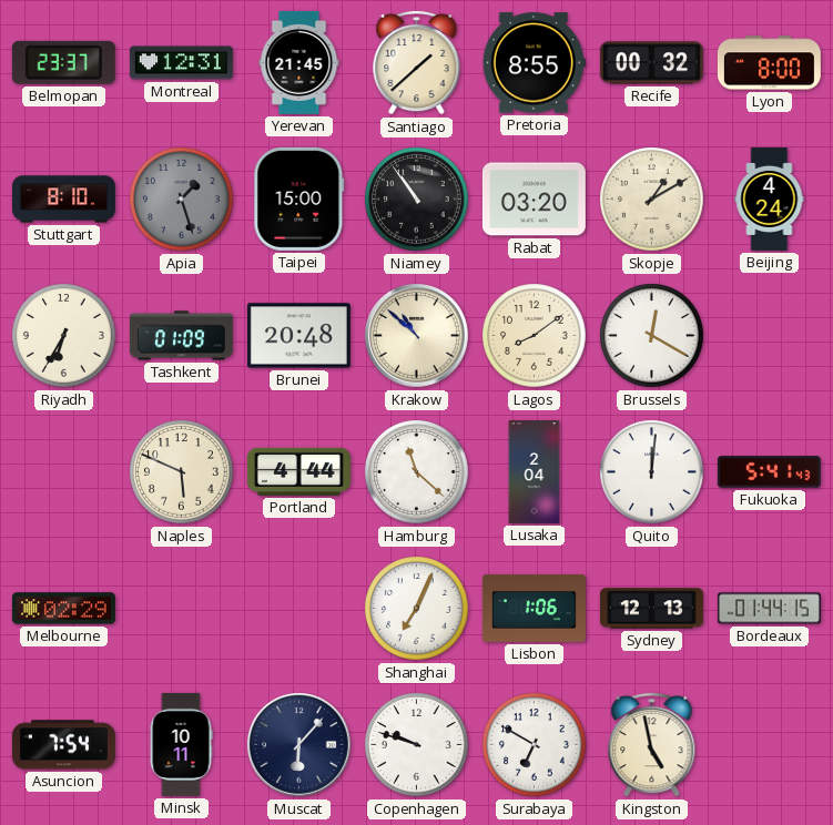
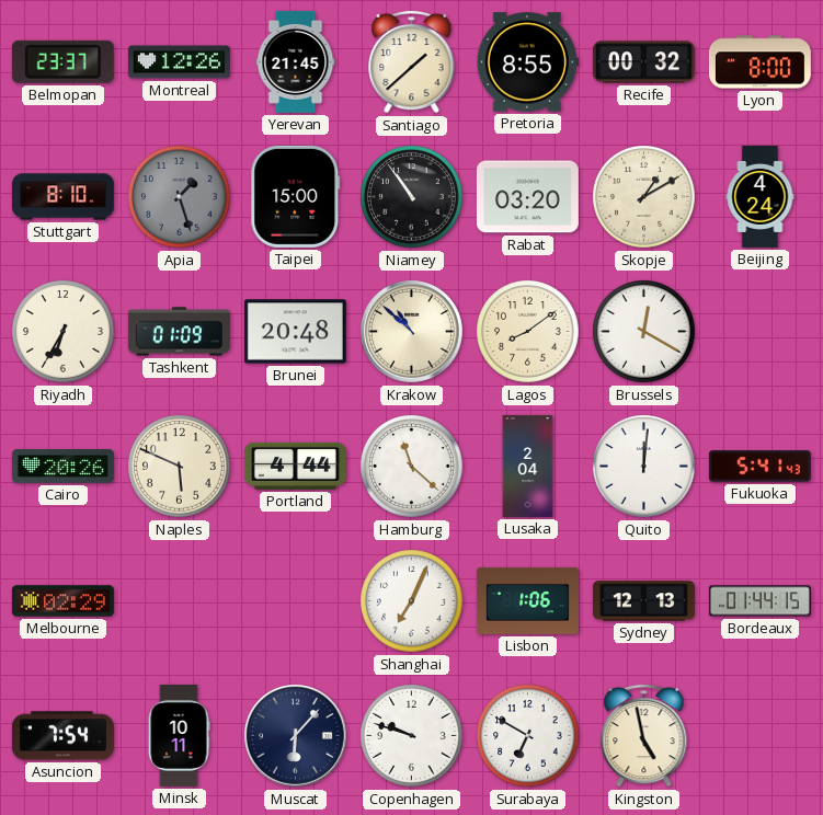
Montreal: 12:31 -> 12:26
Cairo: none -> 20:26
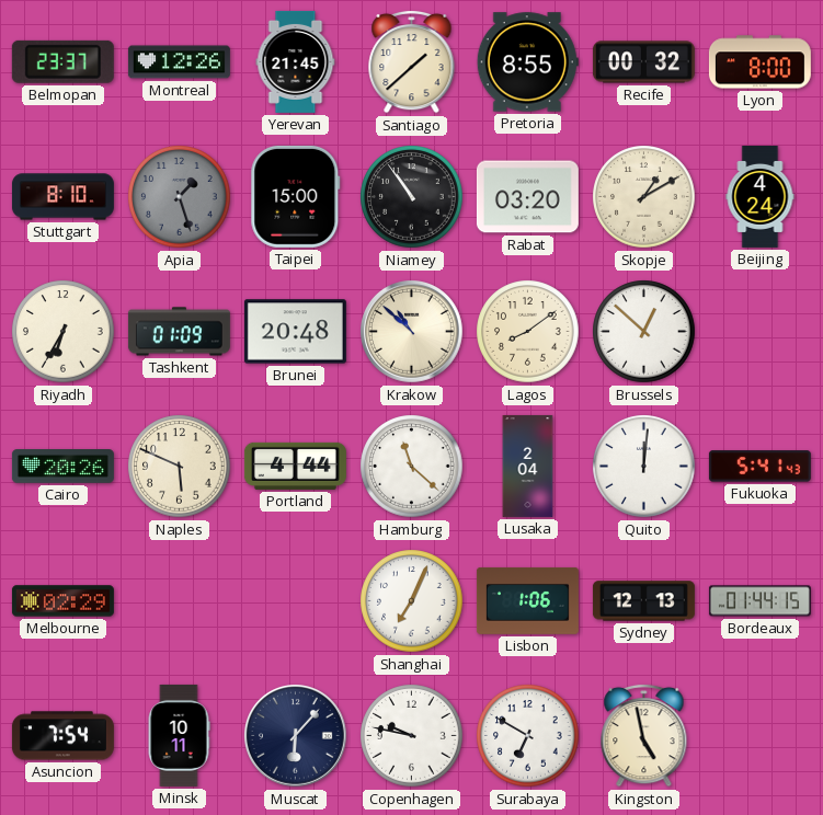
Brussels: 12:20 -> 12:52
Copenhagen: 9:48 -> 9:47
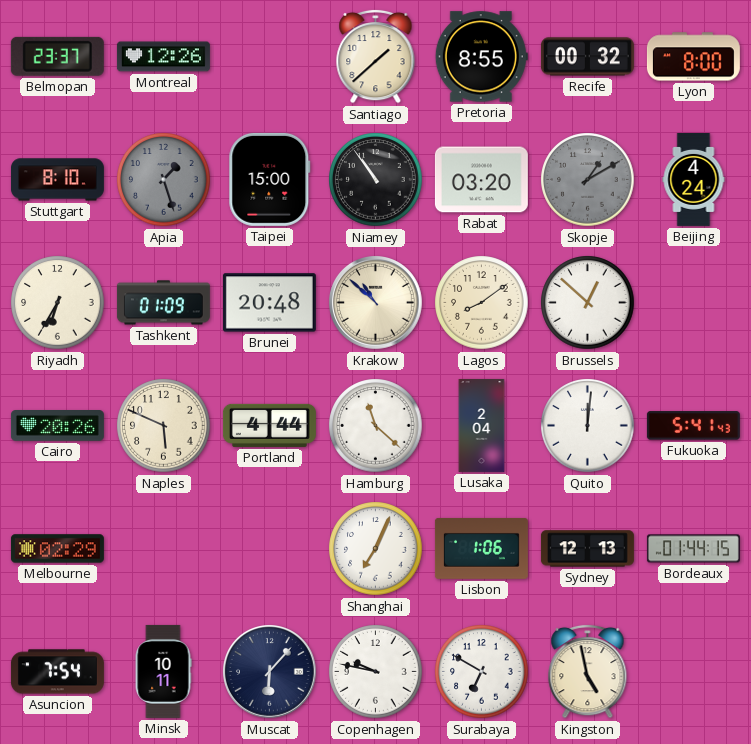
Yerevan: 21:45 -> none
Skopje dial: cream -> grey
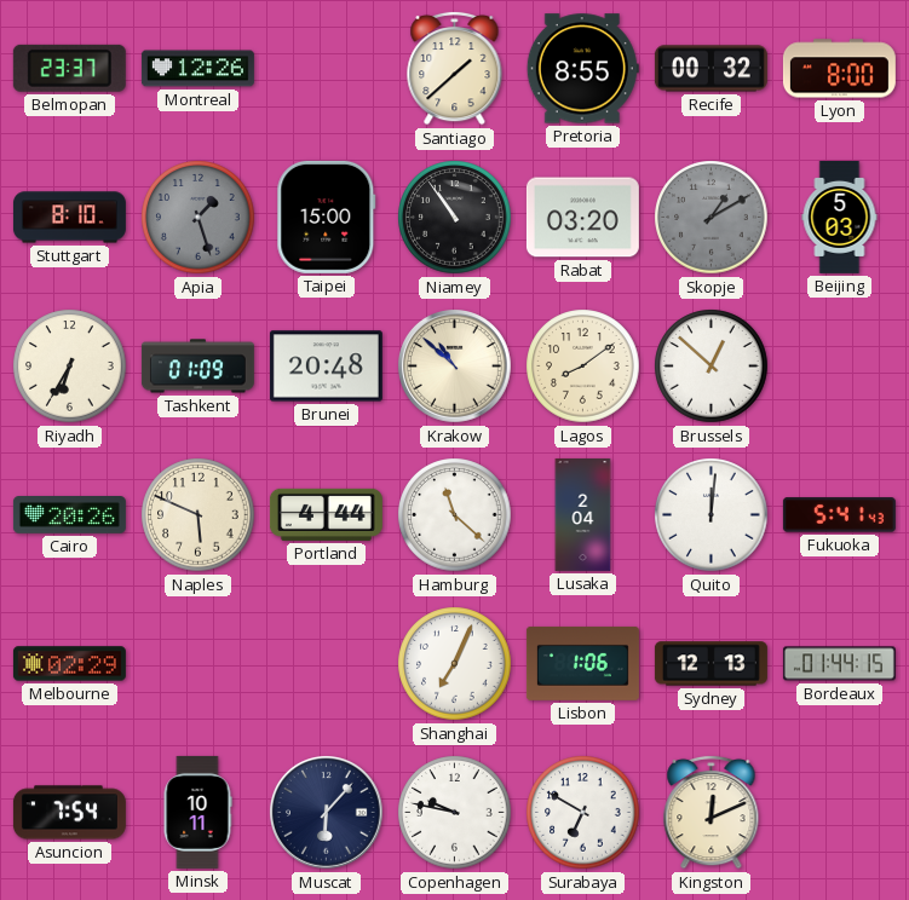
Beijing: 4:24 -> 5:03
Kingston: 4:58 -> 12:11
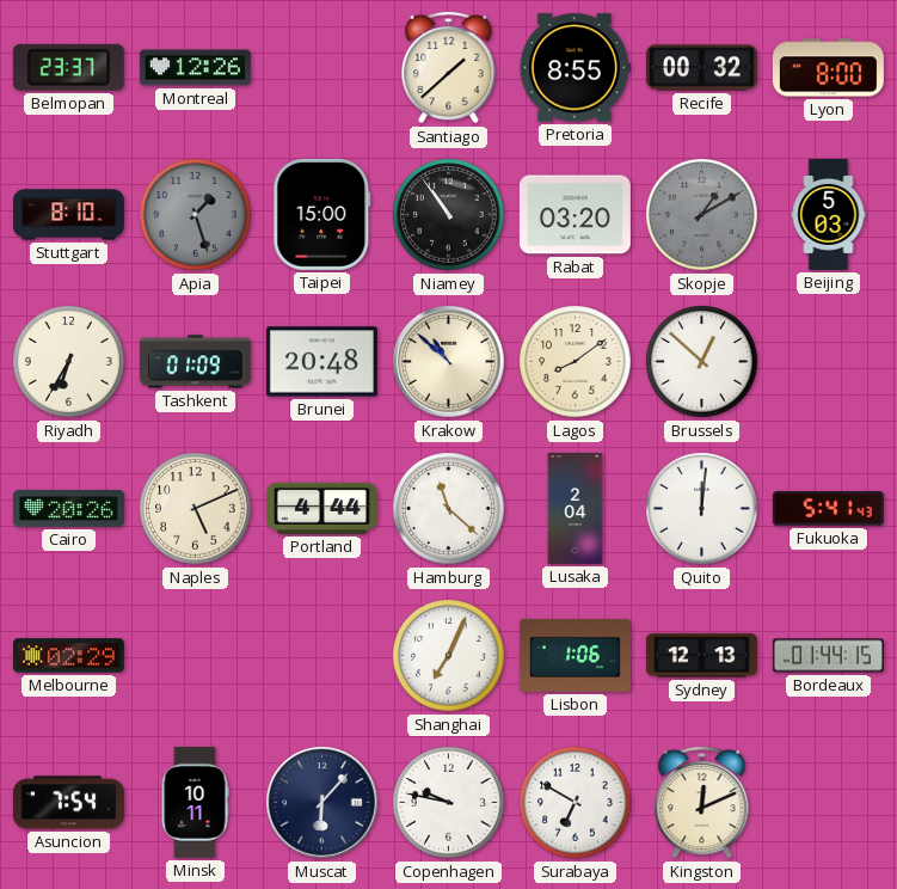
Naples: 5:49 -> 5:11
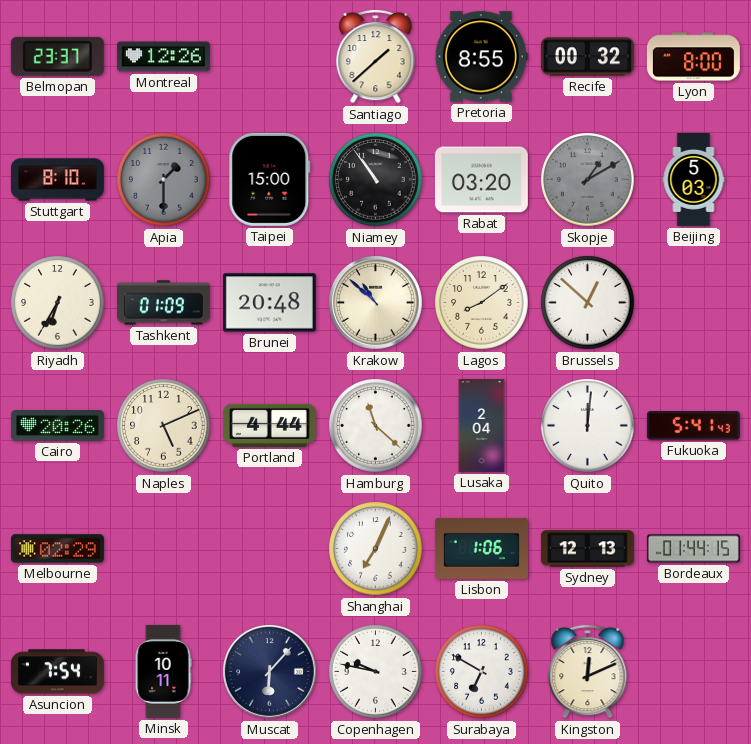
Apia: 1:27 -> 1:30
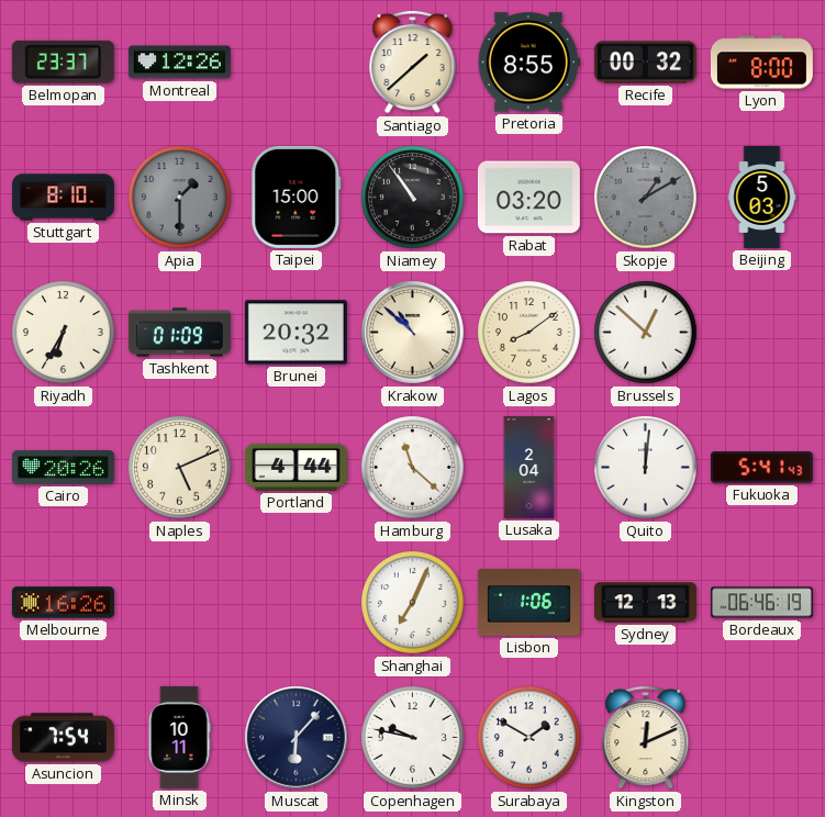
Brunei: 20:48 -> 20:32
Melbourne: 02:29 -> 16:26
Bordeaux: 01:44 -> 06:46
Surabaya: 6:50 -> 1:50
